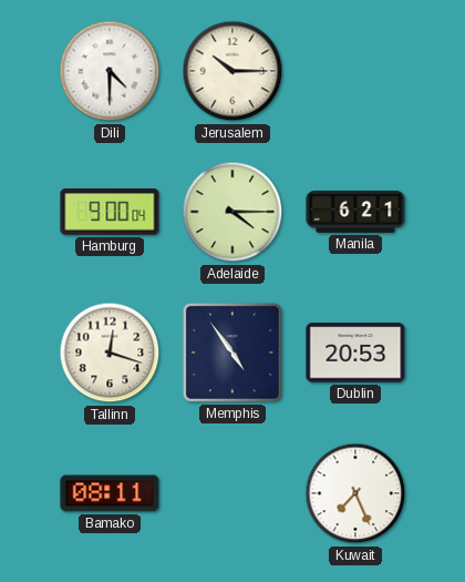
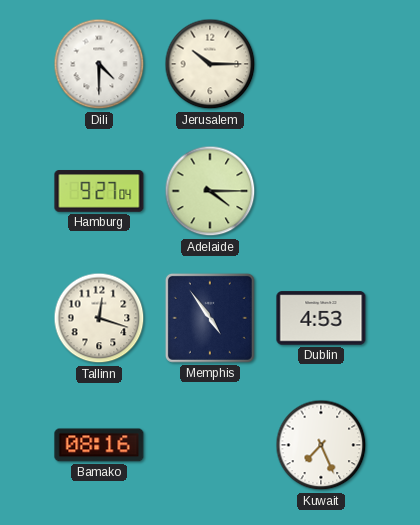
Hamburg: 9:00 -> 9:27
Manila: 6:21 -> none
Dublin: 20:53 -> 4:53
Bamako: 08:11 -> 08:16
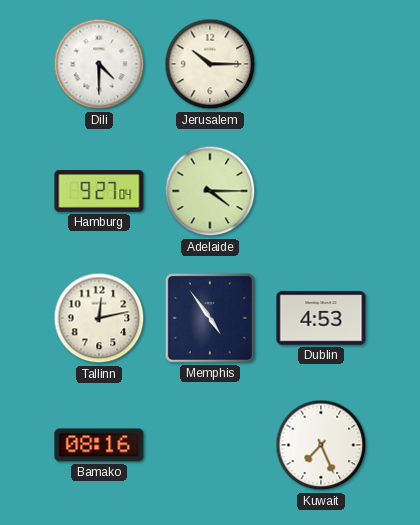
Tallinn: 12:18 -> 12:13
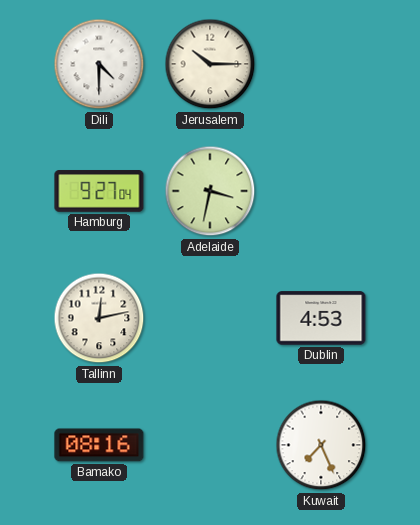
Adelaide: 4:15 -> 3:32
Memphis: 4:54 -> none
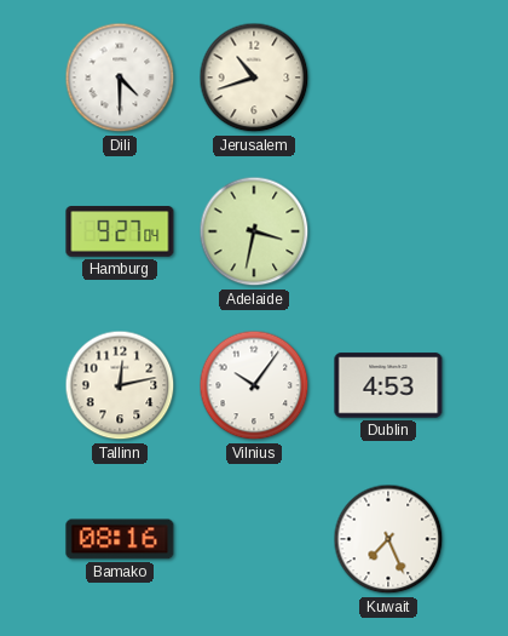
Jerusalem: 10:15 -> 10:42
Vilnius: none -> 10:06
